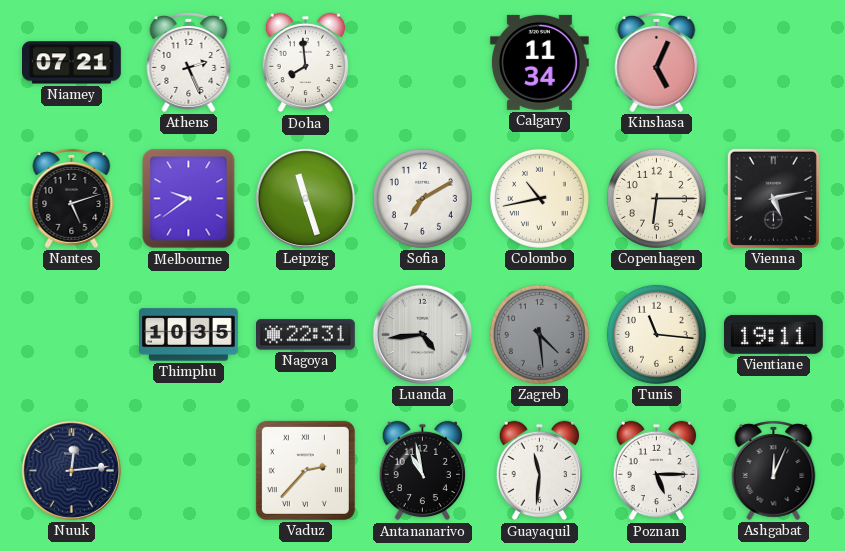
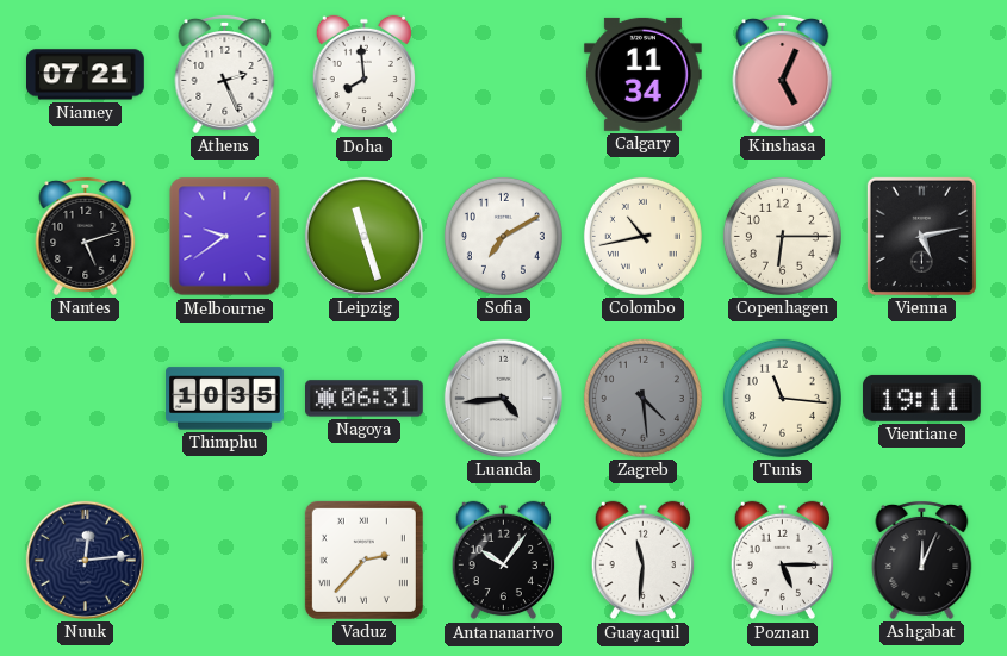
Nagoya: 22:31 -> 06:31
Antananarivo: 10:58 -> 10:06
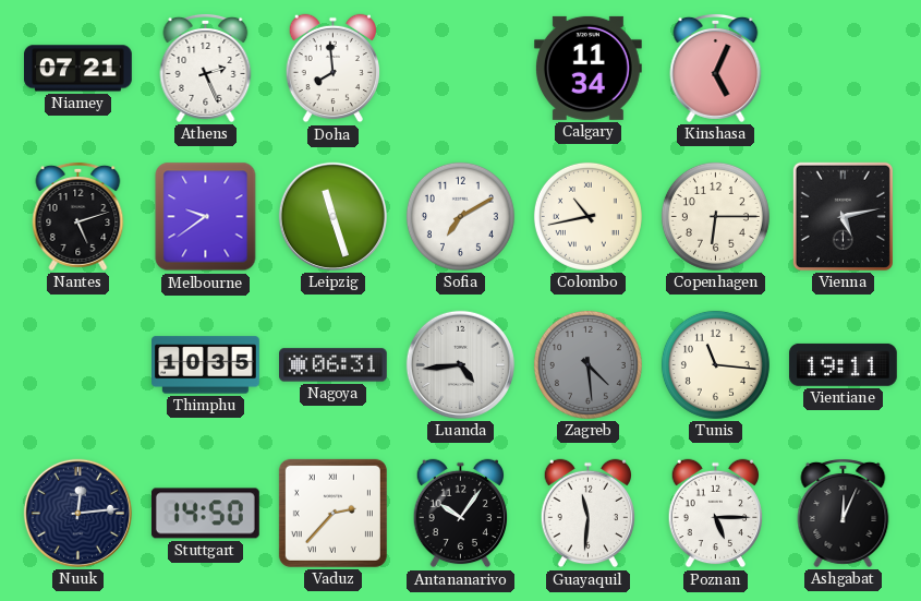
Stuttgart: none -> 14:50
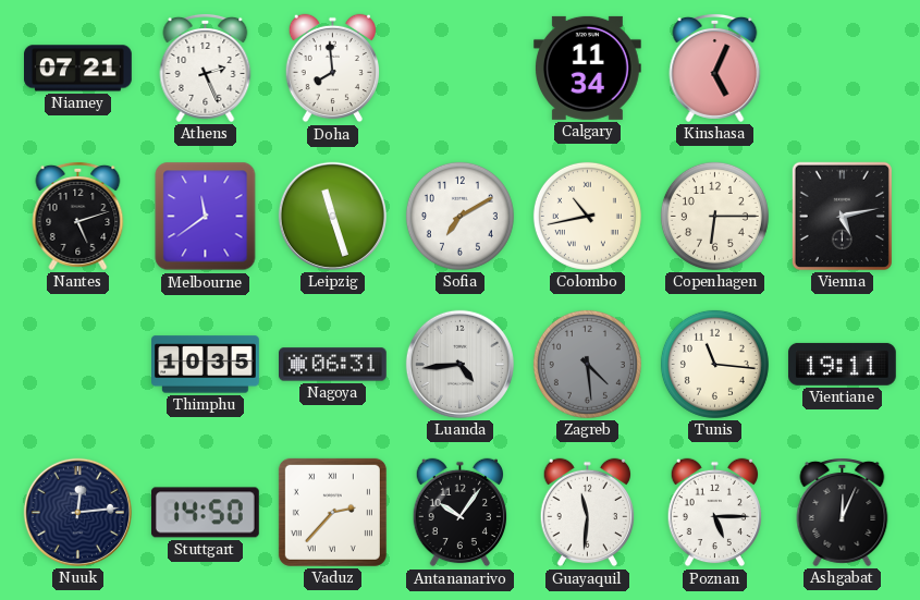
Melbourne: 9:39 -> 11:39
